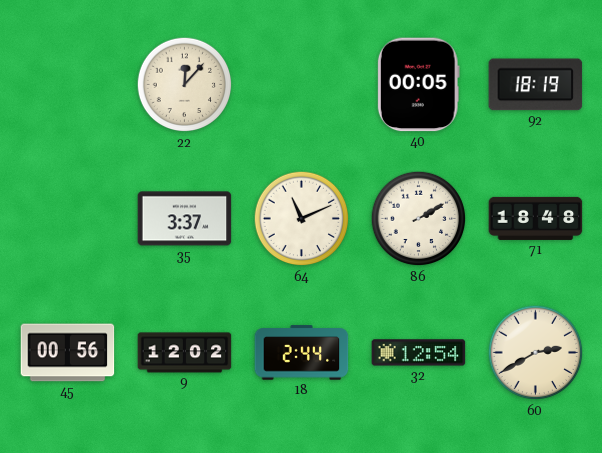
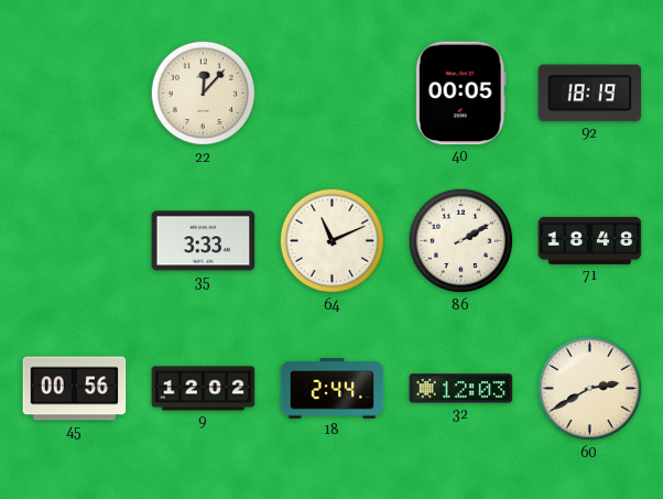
35: 3:37 -> 3:33
32: 12:54 -> 12:03
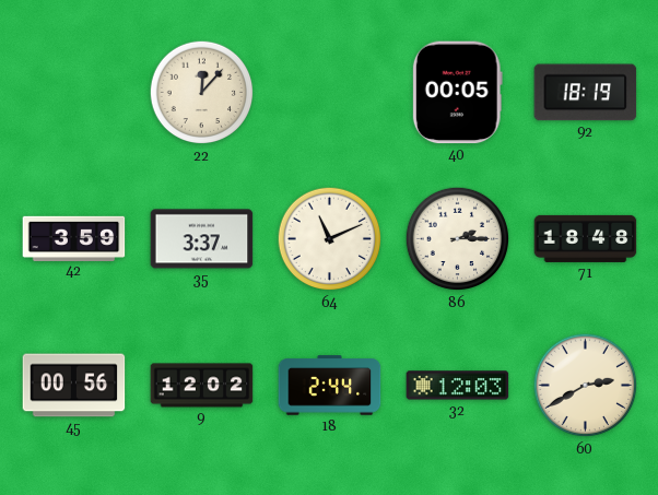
42: none -> 3:59
35: 3:33 -> 3:37
86: 2:10 -> 2:15
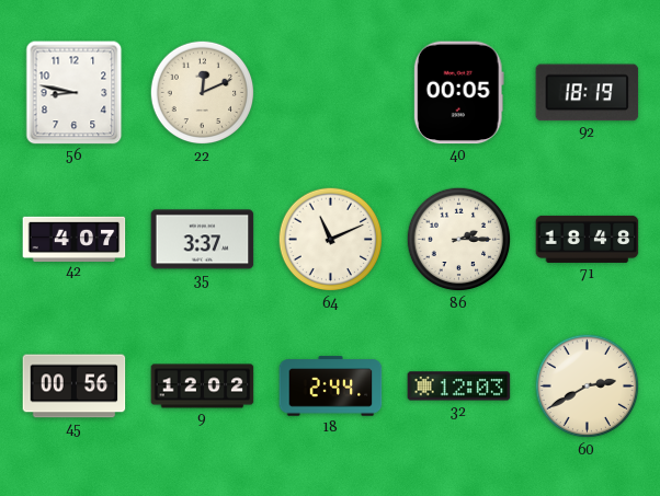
56: none -> 8:47
22: 12:07 -> 12:11
42: 3:59 -> 4:07
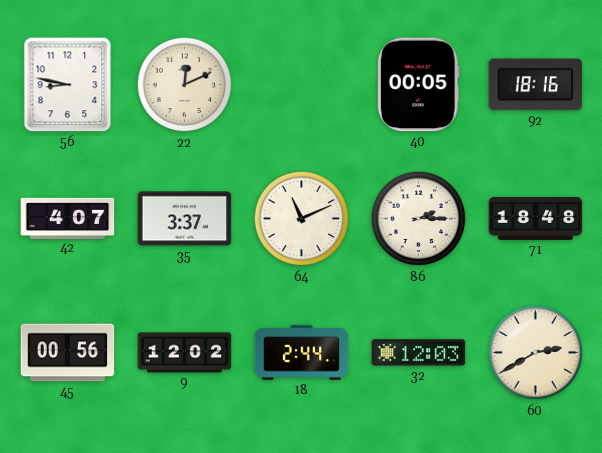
92: 18:19 -> 18:16
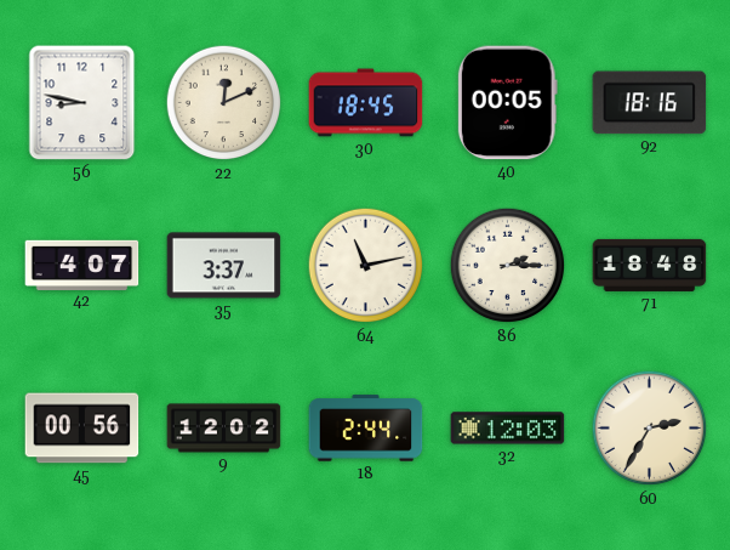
30: none -> 18:45
64: 11:11 -> 11:13
60: 2:40 -> 2:35
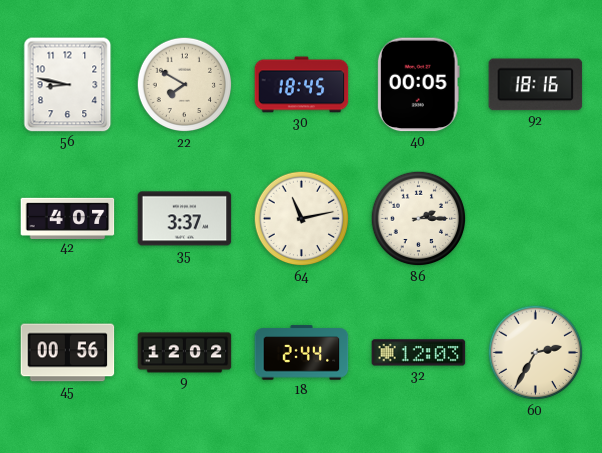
22: 12:11 -> 7:50
71: 18:48 -> none
